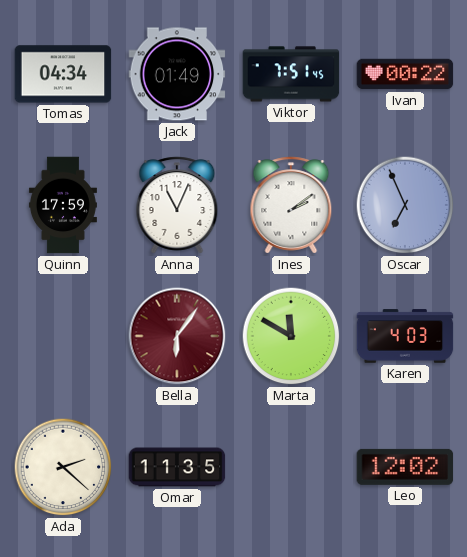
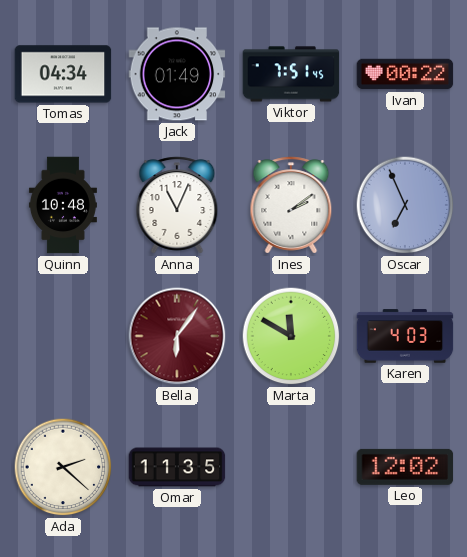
Quinn: 17:59 -> 10:48
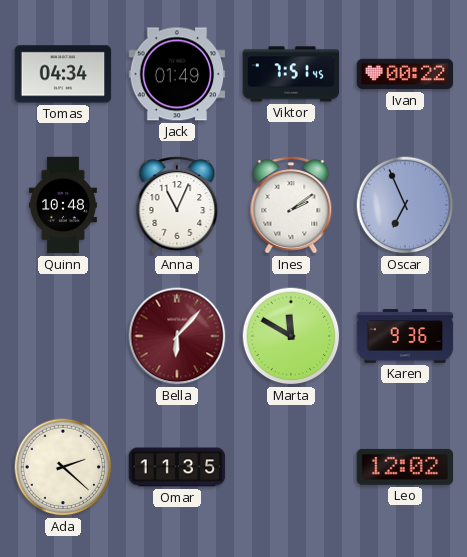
Bella: 6:06 -> 6:07
Karen: 4:03 -> 9:36
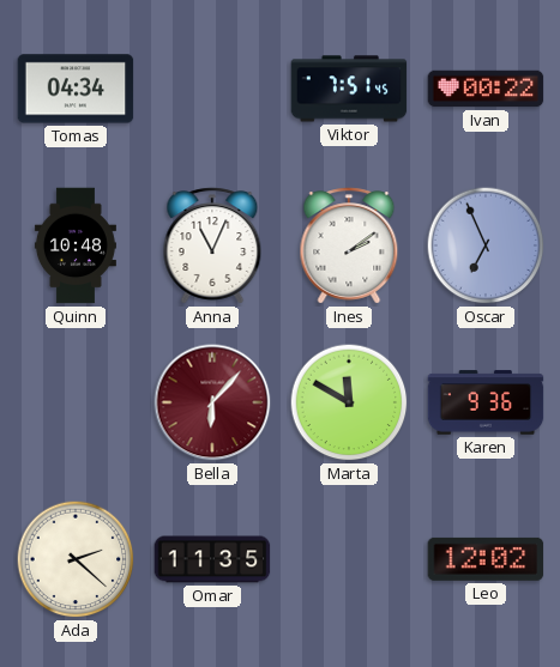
Jack: 01:49 -> none
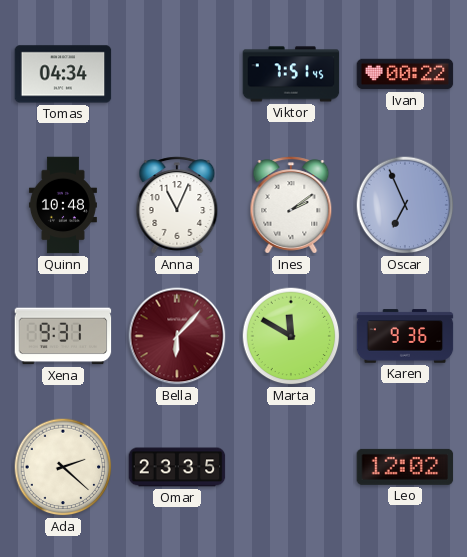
Xena: none -> 9:31
Omar: 11:35 -> 23:35
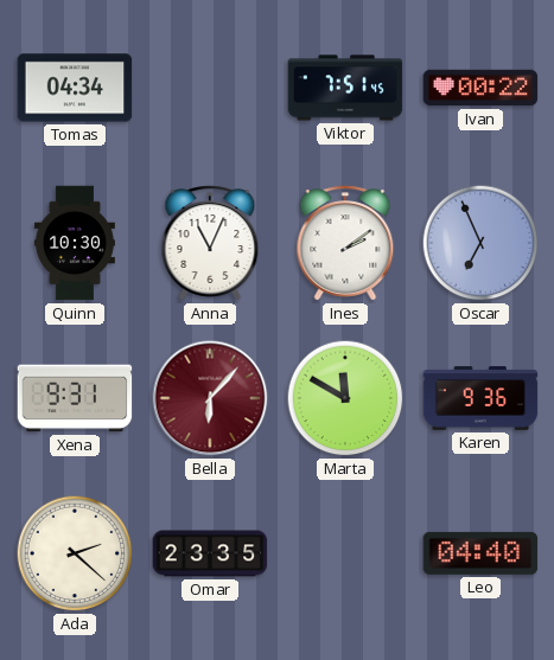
Quinn: 10:48 -> 10:30
Leo: 12:02 -> 04:40
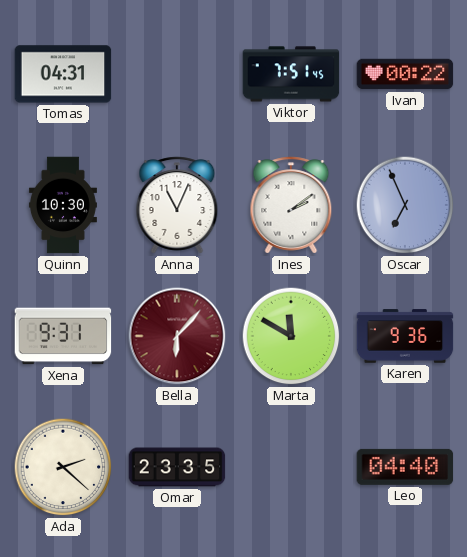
Tomas: 04:34 -> 04:31
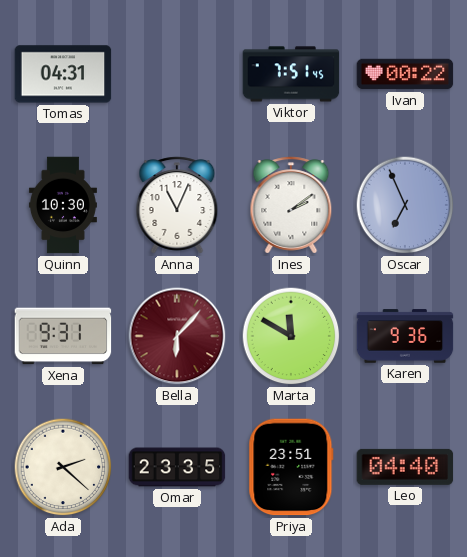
Priya: none -> 23:51
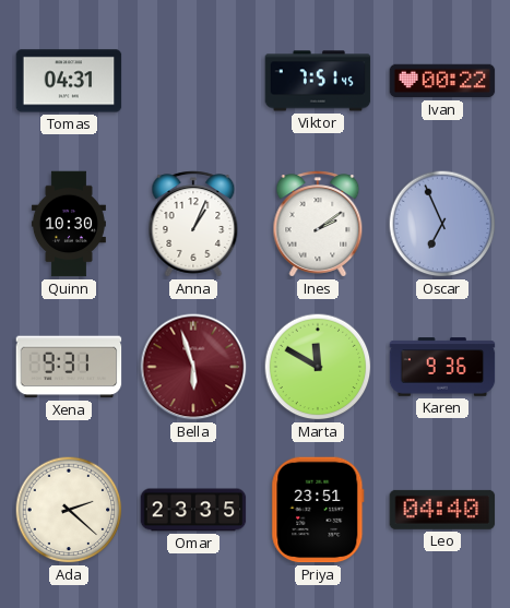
Anna: 11:04 -> 1:04
Bella: 6:07 -> 5:57
